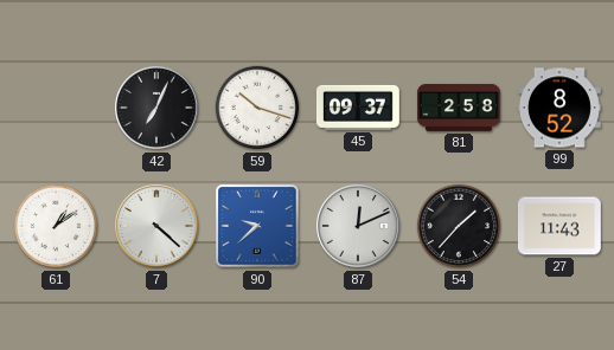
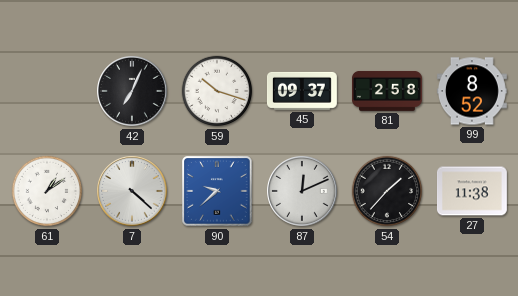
27: 11:43 -> 11:38
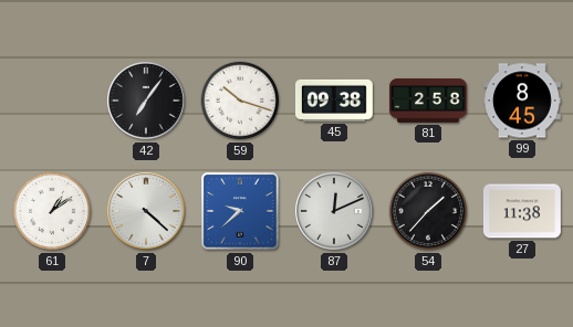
42: 7:04 -> 7:06
45: 09:37 -> 09:38
99: 8:52 -> 8:45
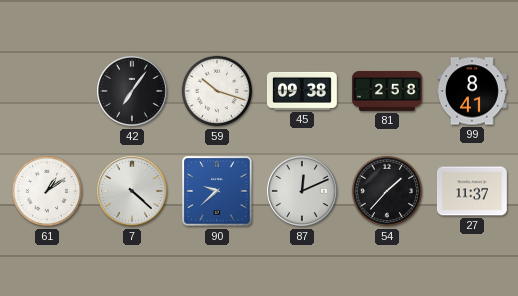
99: 8:45 -> 8:41
27: 11:38 -> 11:37
